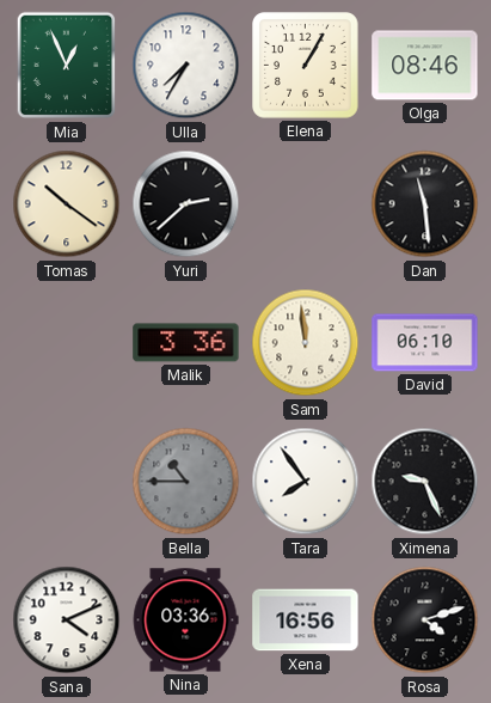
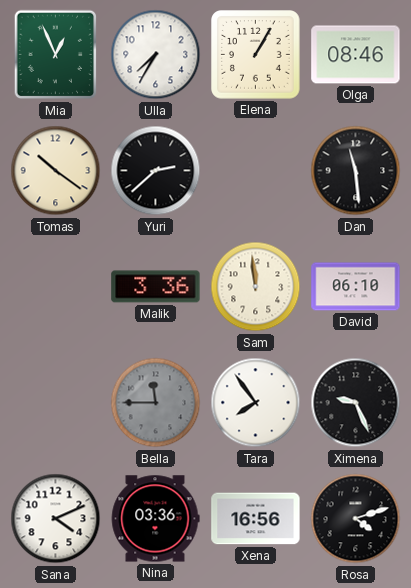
Bella: 10:45 -> 11:45
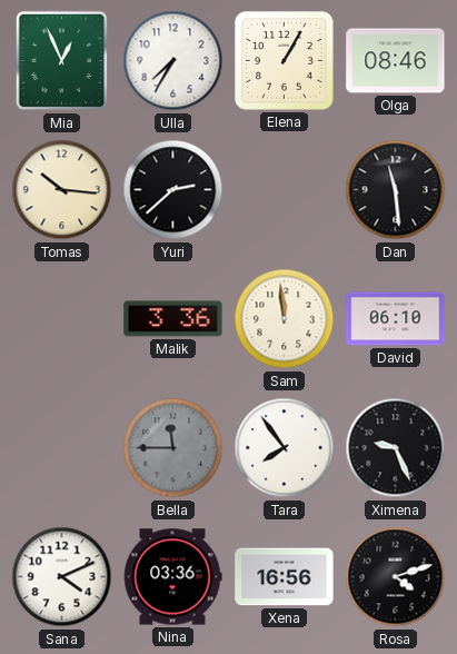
Tomas: 10:21 -> 10:16
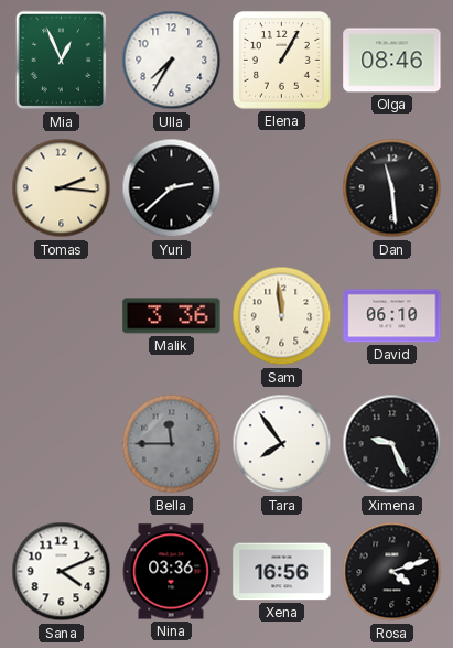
Tomas: 10:16 -> 2:16
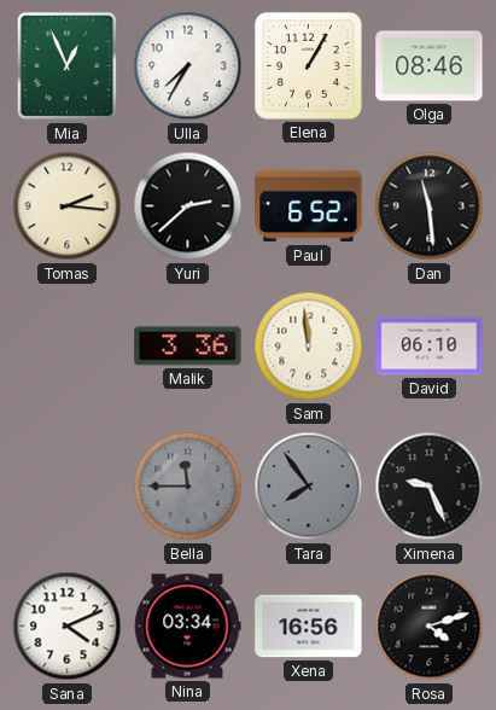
Paul: none -> 6:52
Tara dial: white -> grey
Nina: 03:36 -> 03:34
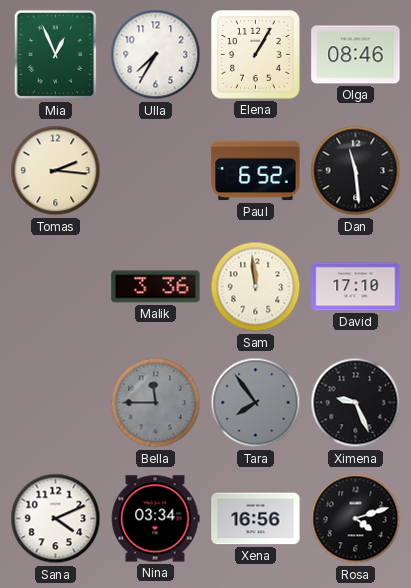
Yuri: 2:38 -> none
David: 06:10 -> 17:10
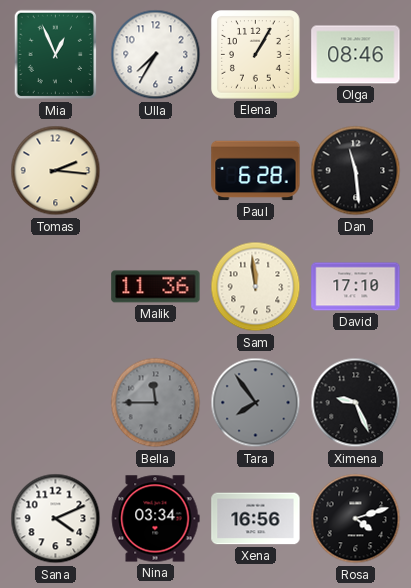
Paul: 6:52 -> 6:28
Malik: 3:36 -> 11:36
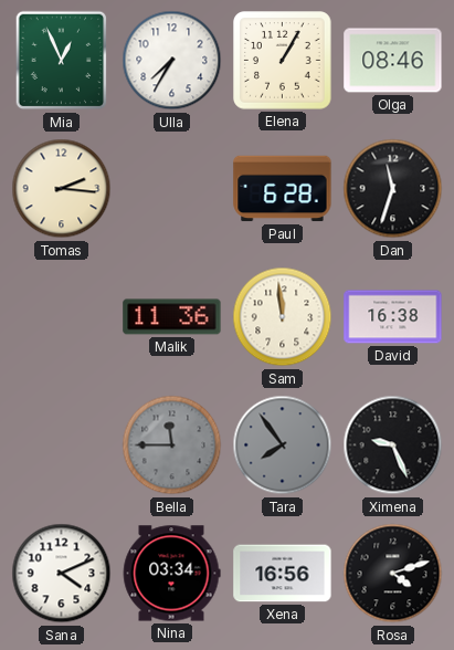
Dan: 11:29 -> 11:33
David: 17:10 -> 16:38
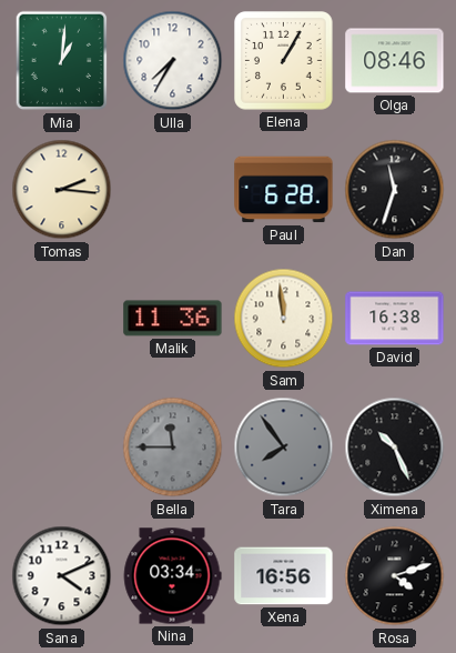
Mia: 12:56 -> 1:01
Ximena: 9:26 -> 10:26
